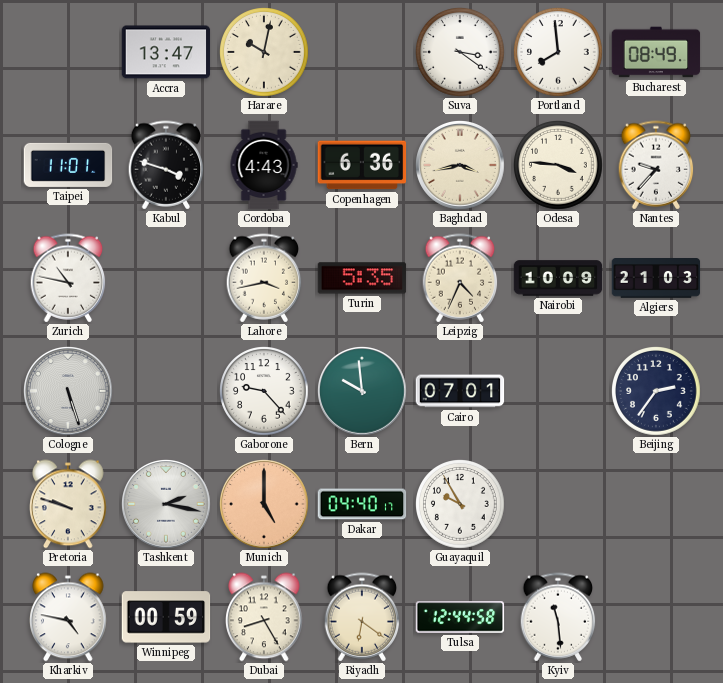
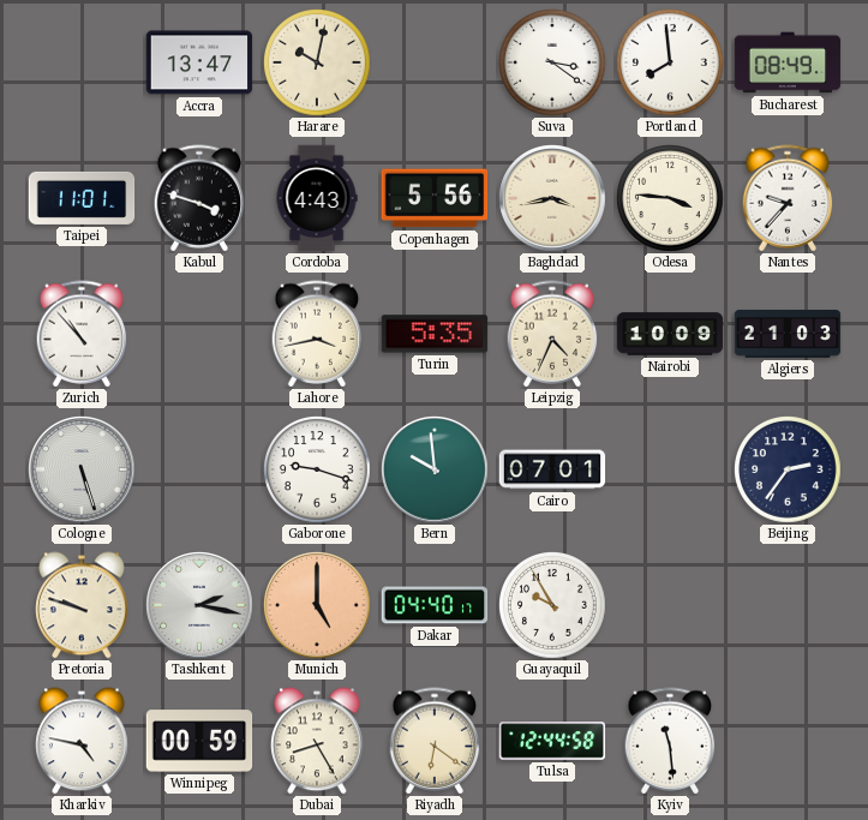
Copenhagen: 6:36 -> 5:56
Zurich: 10:47 -> 10:53
Gaborone: 9:23 -> 9:18
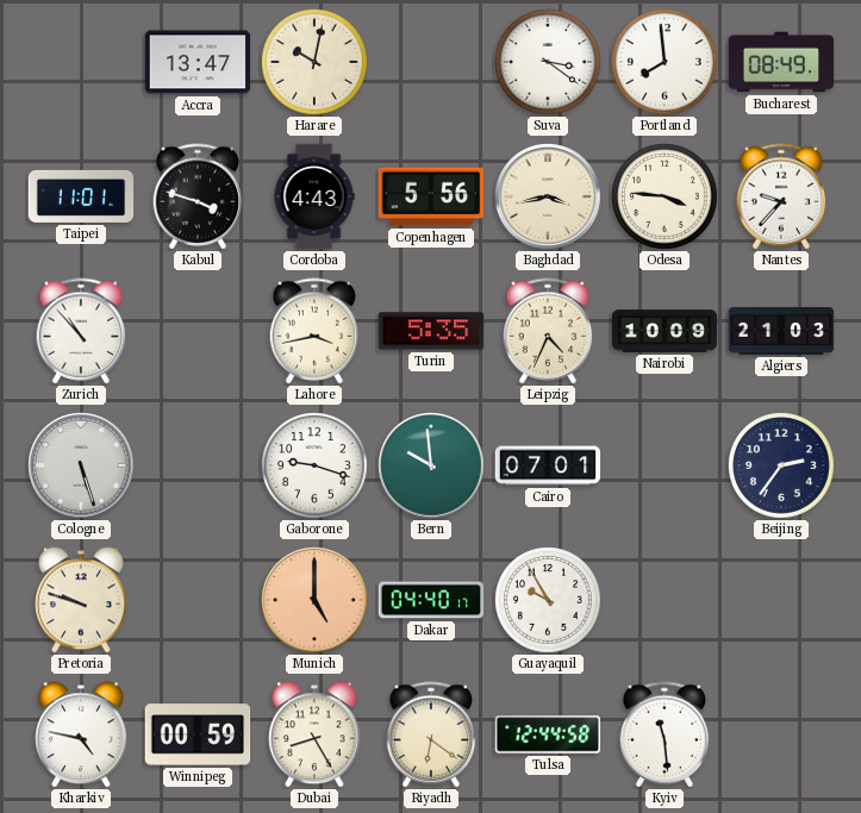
Tashkent: 2:17 -> none
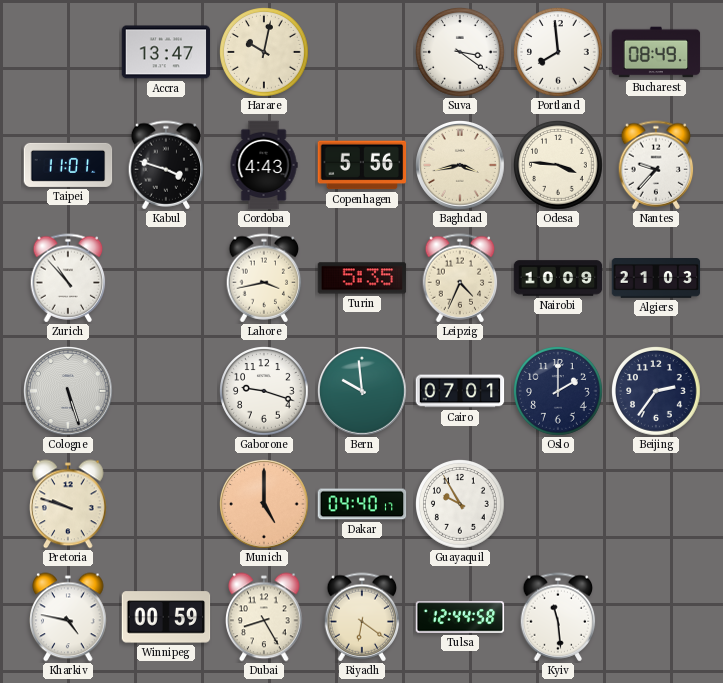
Oslo: none -> 2:00
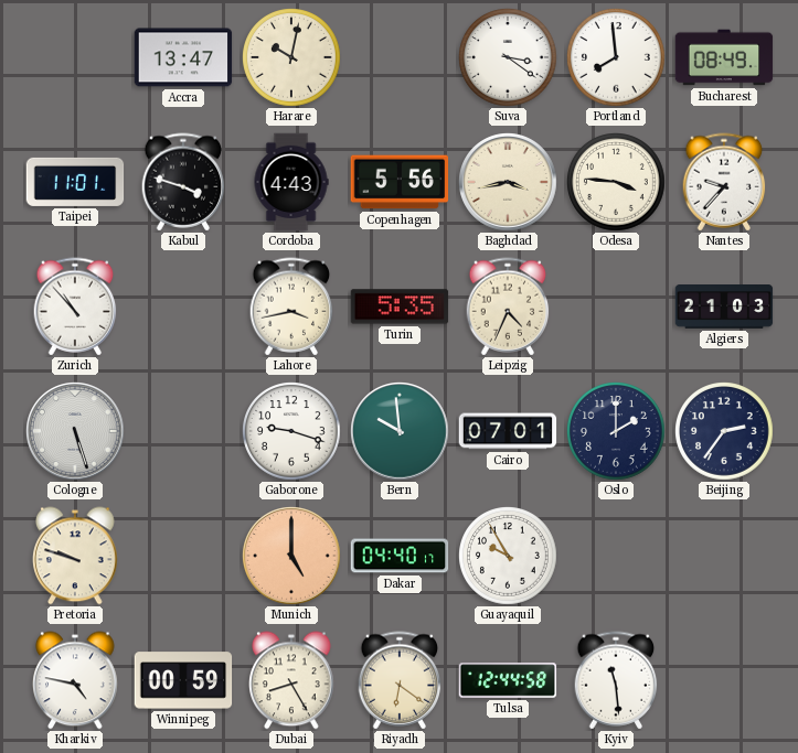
Nairobi: 10:09 -> none
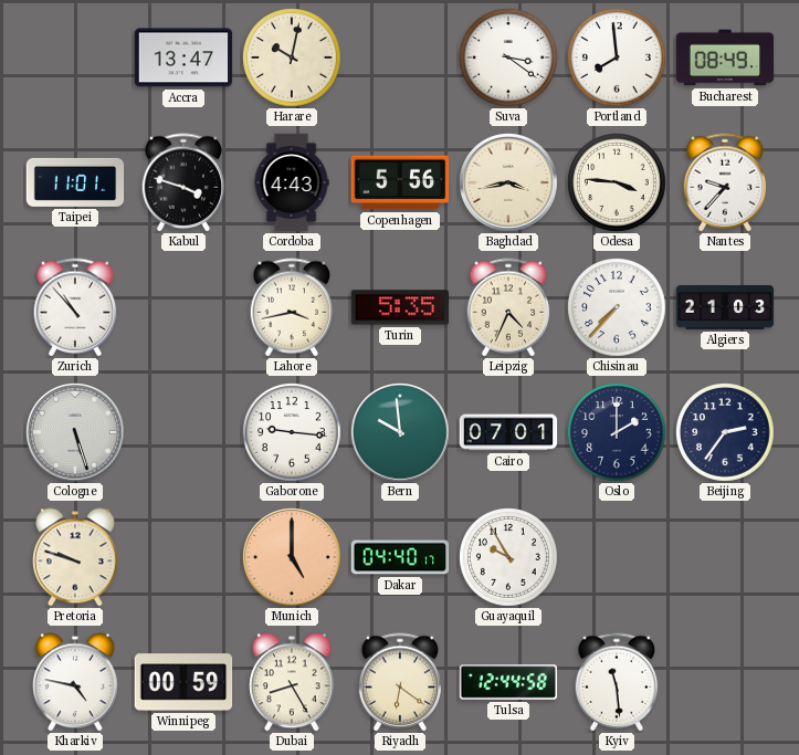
Chisinau: none -> 7:37
Gaborone: 9:18 -> 9:16
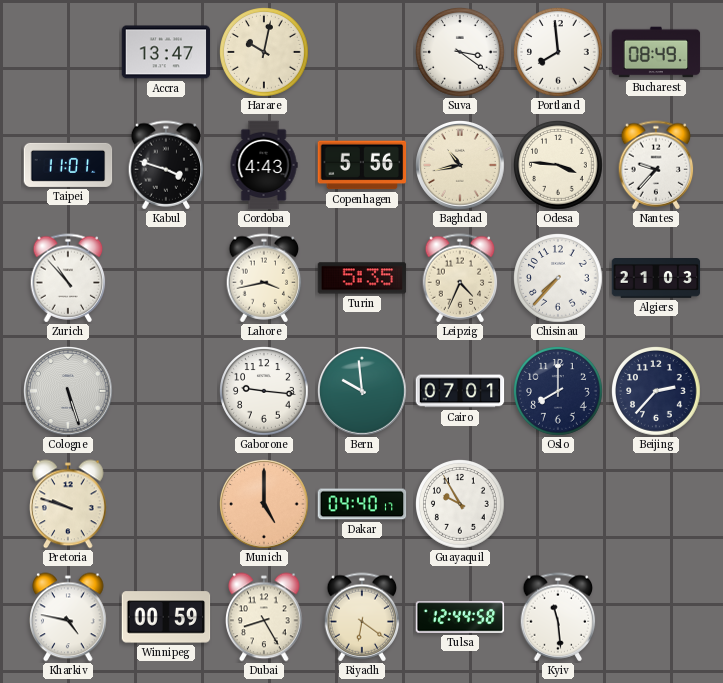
Baghdad: 3:43 -> 10:43
Oslo: 2:00 -> 8:00
Beijing: 2:36 -> 2:37
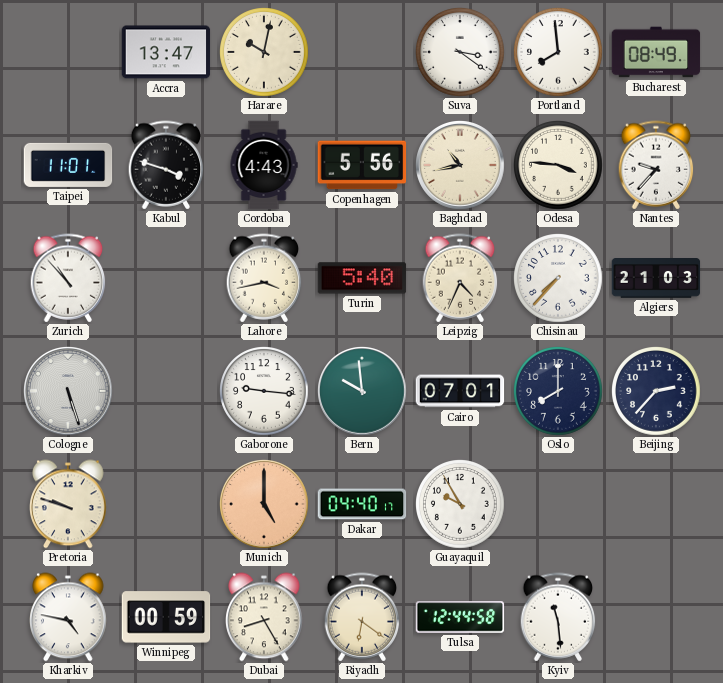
Turin: 5:35 -> 5:40
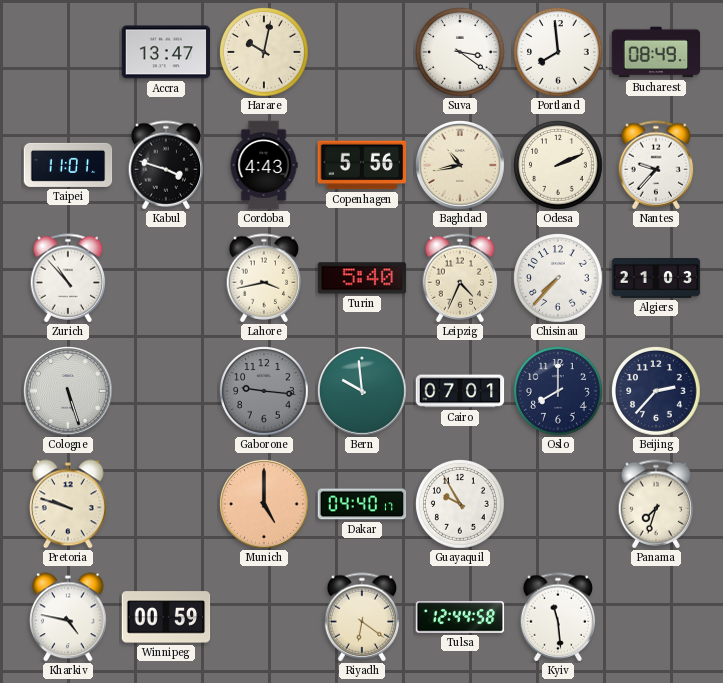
Odesa: 3:46 -> 2:11
Gaborone dial: white -> grey
Panama: none -> 7:33
Dubai: 8:25 -> none
